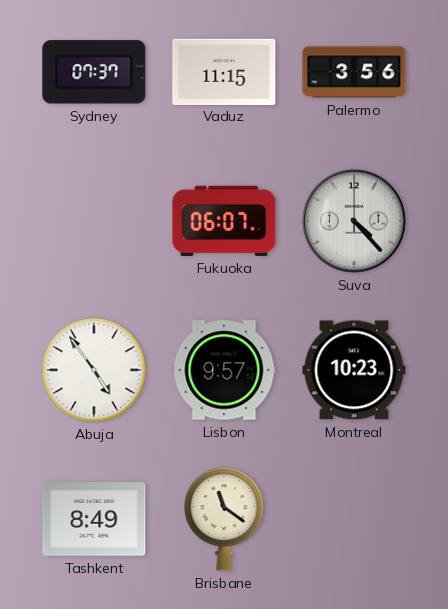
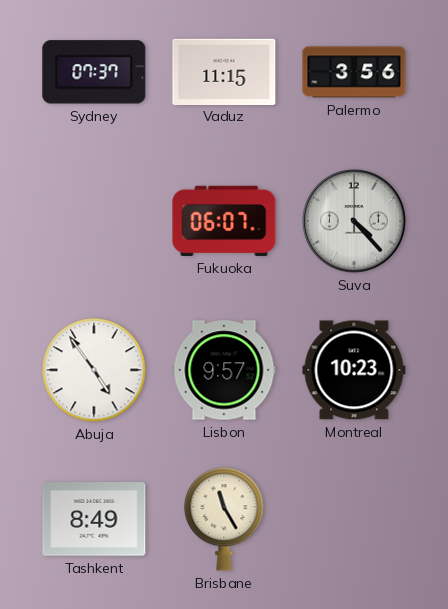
Brisbane: 11:21 -> 11:25
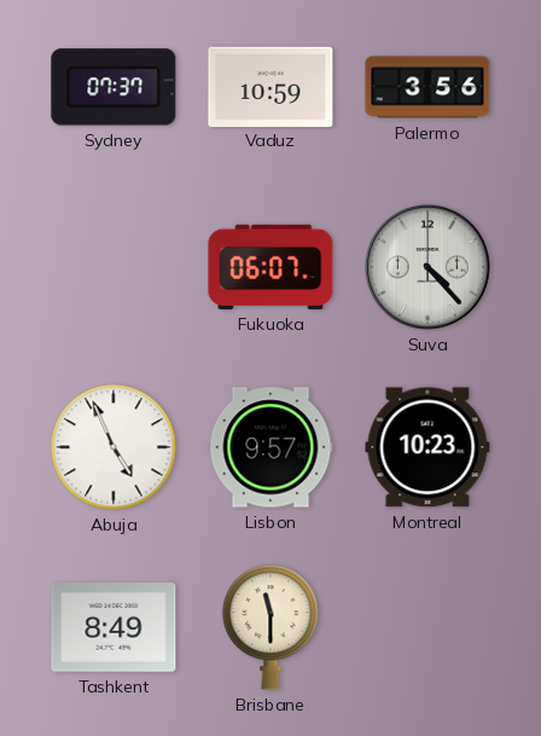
Vaduz: 11:15 -> 10:59
Abuja: 4:54 -> 4:56
Brisbane: 11:25 -> 11:30
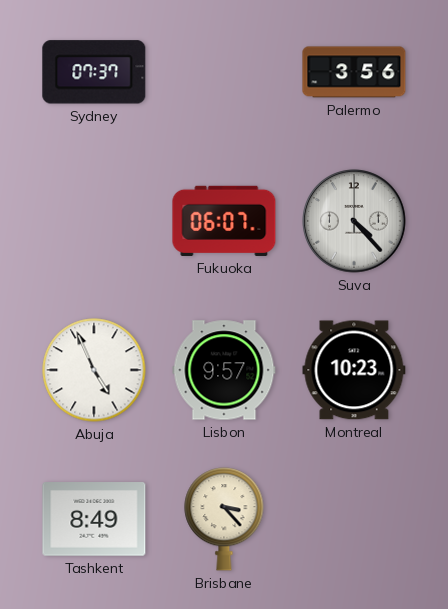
Vaduz: 10:59 -> none
Brisbane: 11:30 -> 3:23
